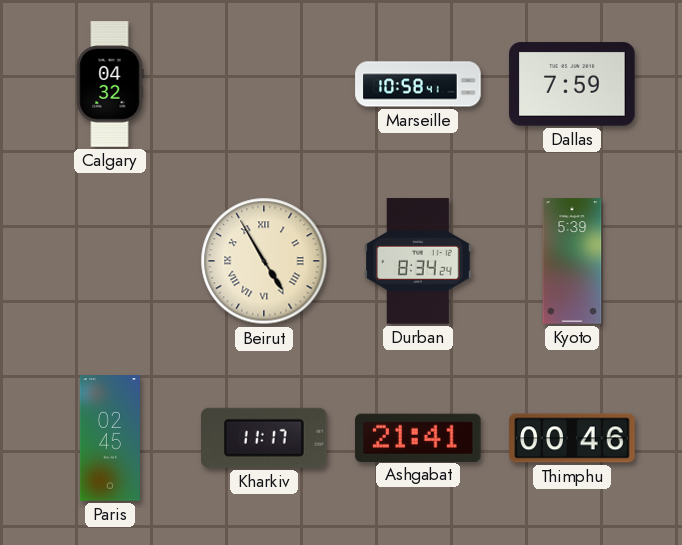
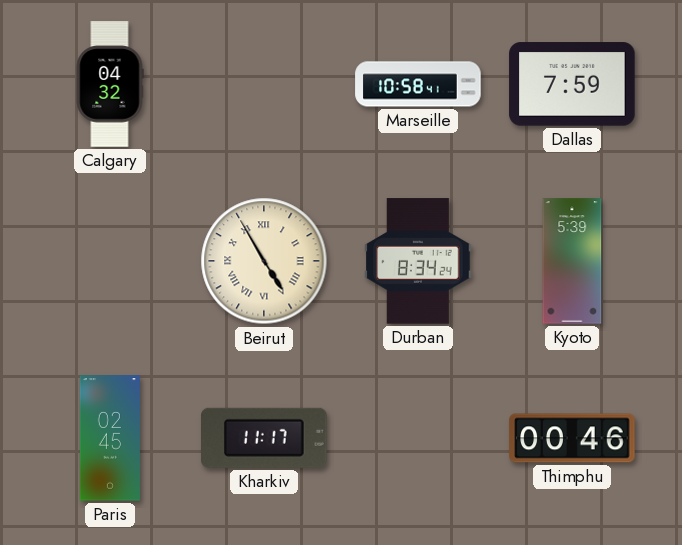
Ashgabat: 21:41 -> none
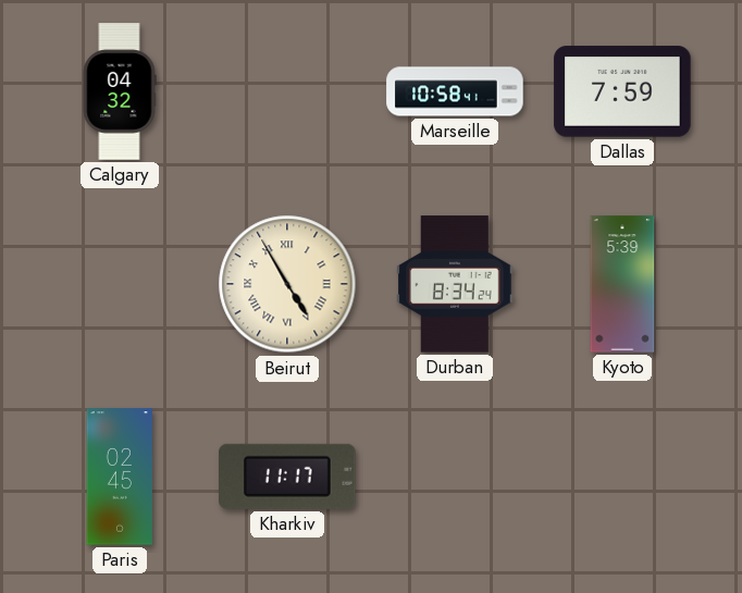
Thimphu: 00:46 -> none
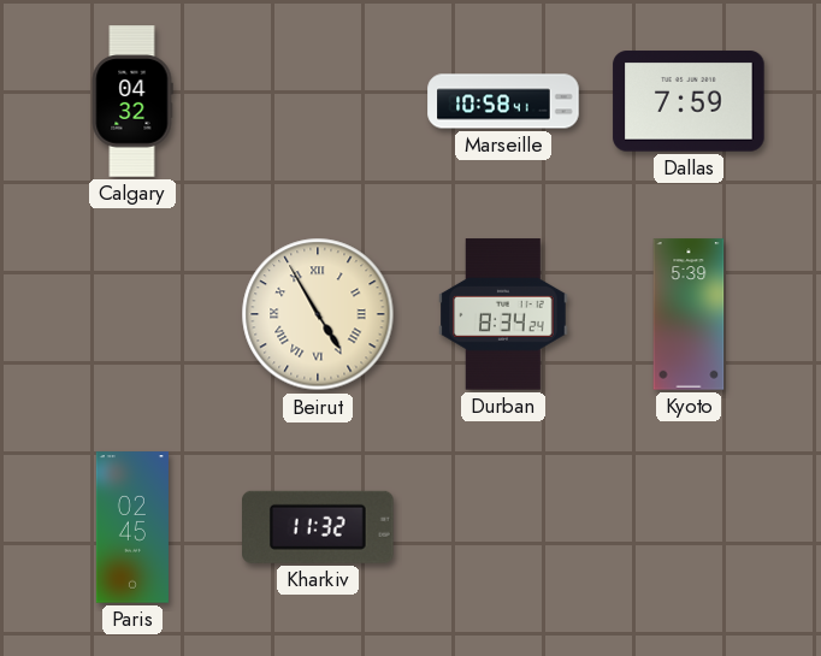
Kharkiv: 11:17 -> 11:32
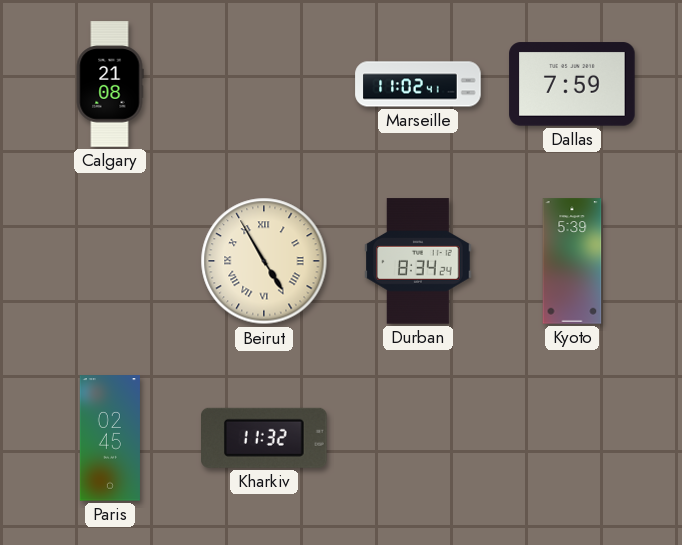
Calgary: 04:32 -> 21:08
Marseille: 10:58 -> 11:02
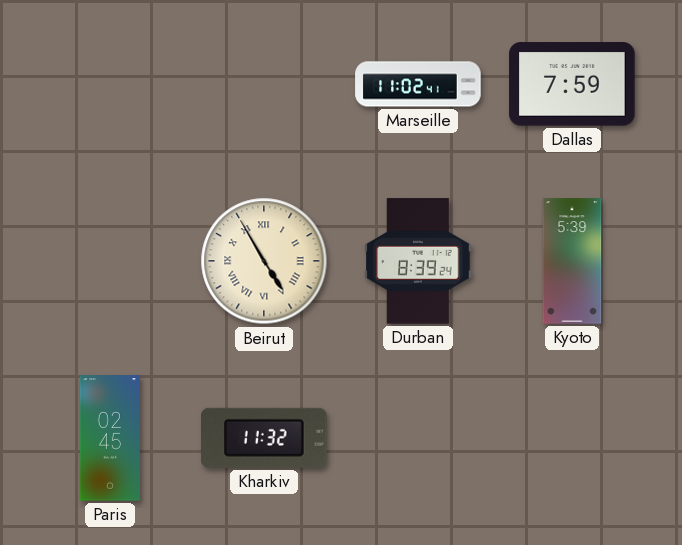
Calgary: 21:08 -> none
Durban: 8:34 -> 8:39
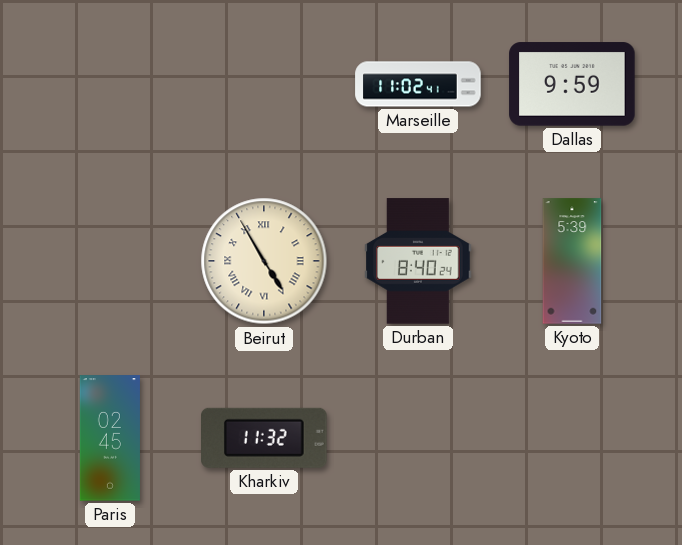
Dallas: 7:59 -> 9:59
Durban: 8:39 -> 8:40
